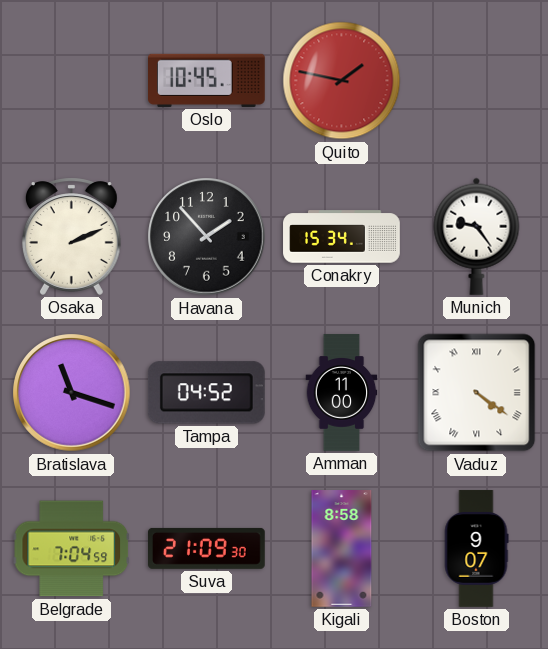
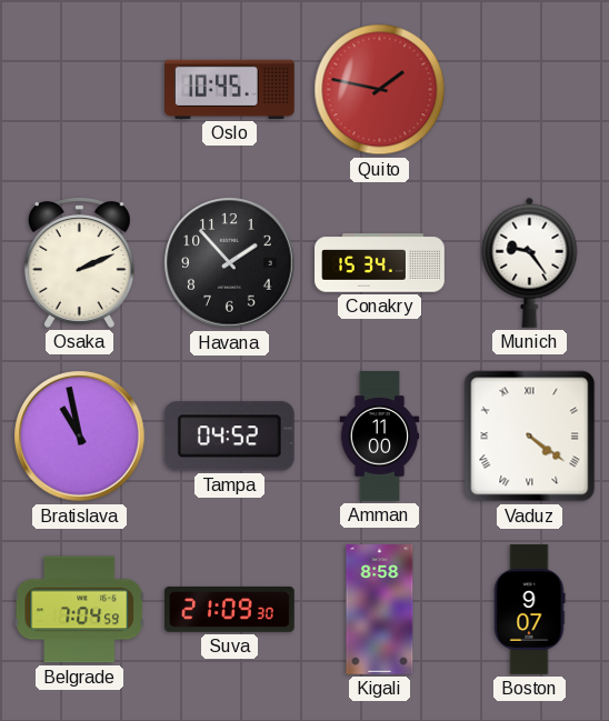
Bratislava: 11:18 -> 10:58
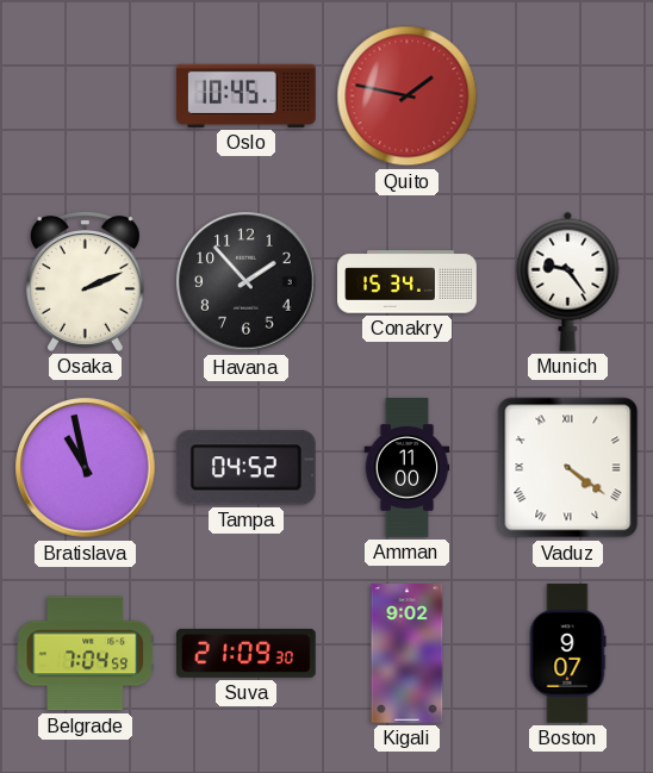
Kigali: 8:58 -> 9:02
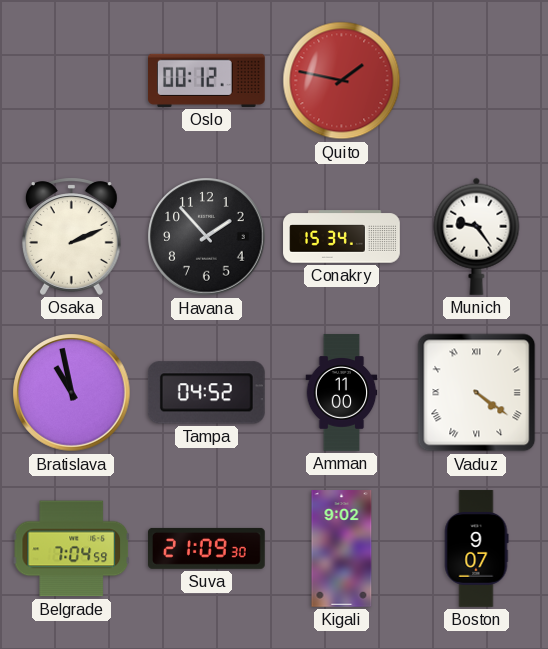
Oslo: 10:45 -> 00:12
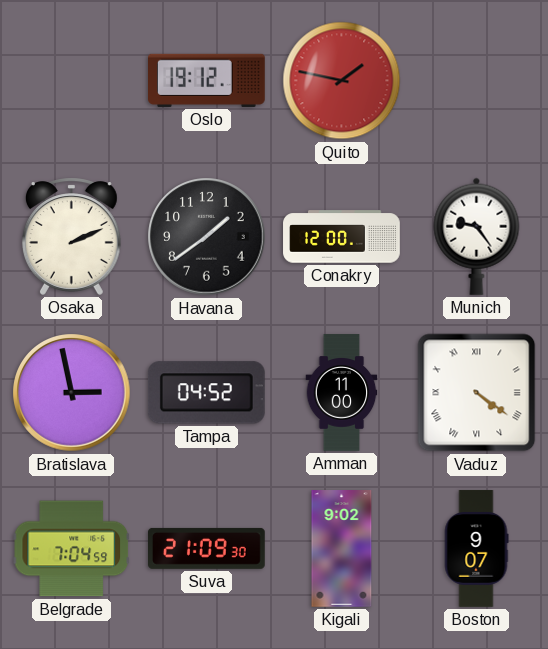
Oslo: 00:12 -> 19:12
Havana: 1:53 -> 1:39
Conakry: 15:34 -> 12:00
Bratislava: 10:58 -> 2:58
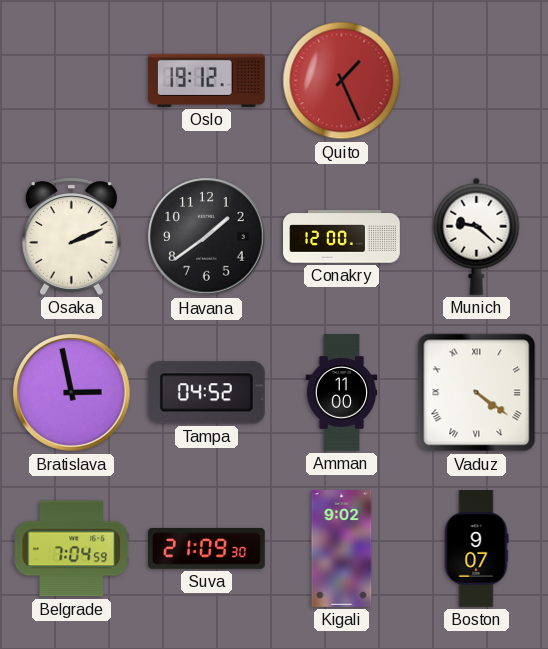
Quito: 1:47 -> 1:26
Munich: 9:24 -> 9:22
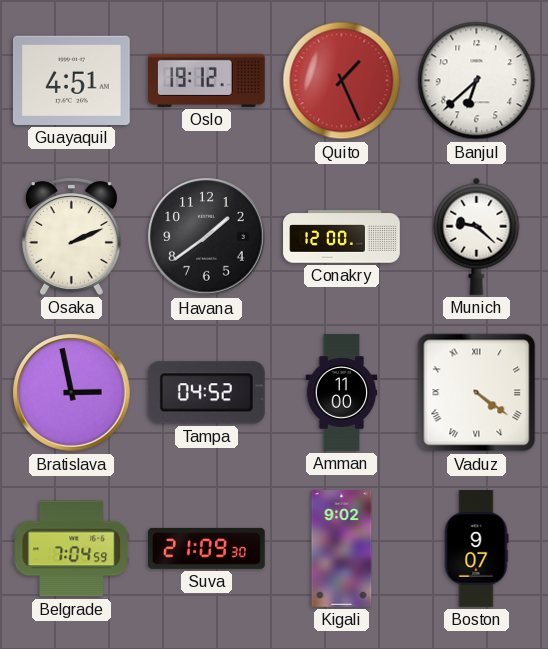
Guayaquil: none -> 4:51
Banjul: none -> 6:38
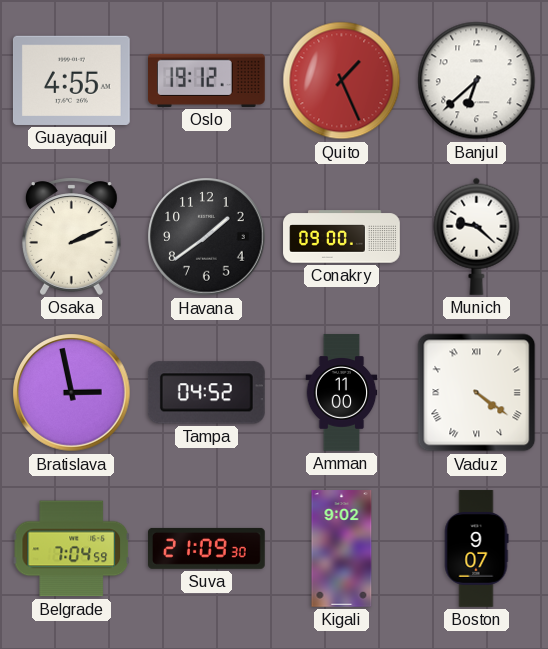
Guayaquil: 4:51 -> 4:55
Conakry: 12:00 -> 09:00
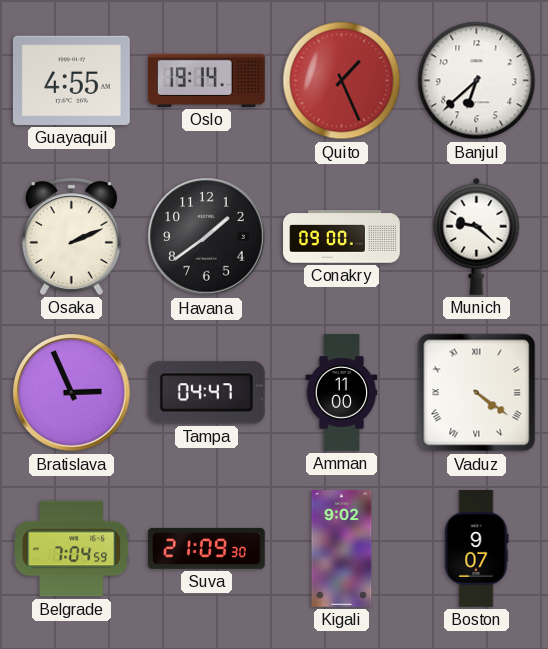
Oslo: 19:12 -> 19:14
Bratislava: 2:58 -> 2:56
Tampa: 04:52 -> 04:47
